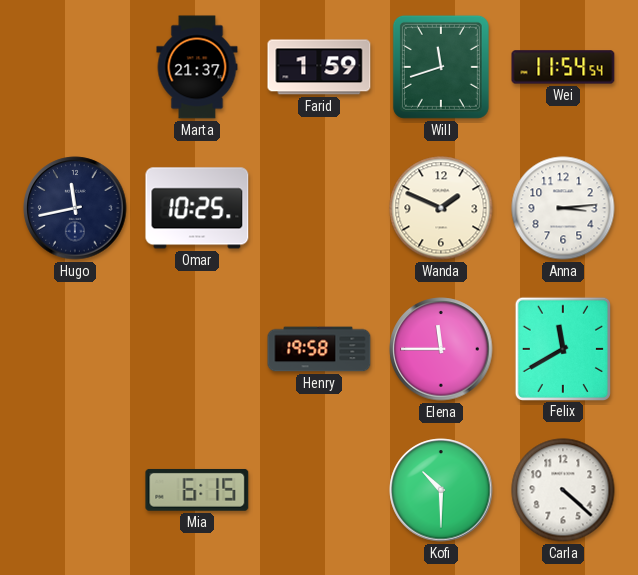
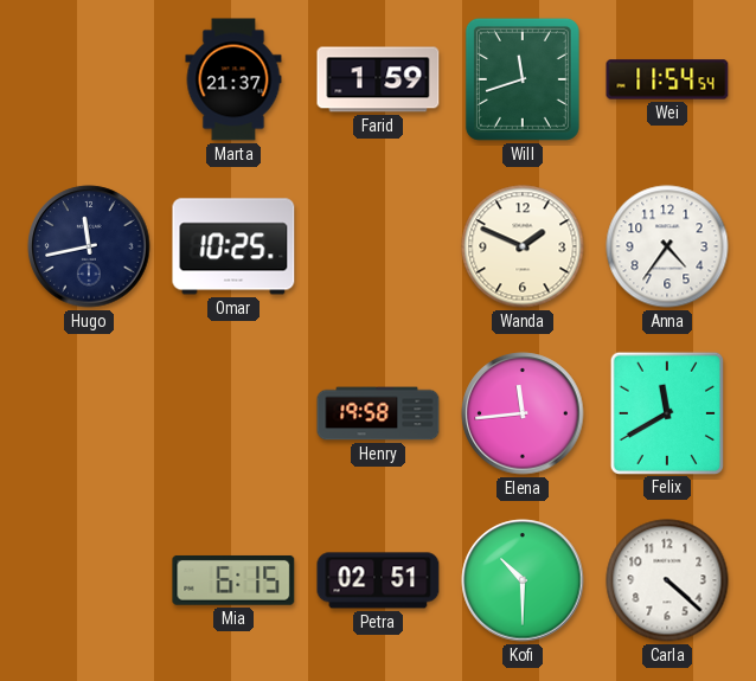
Anna: 3:14 -> 4:36
Elena: 11:45 -> 11:44
Petra: none -> 02:51
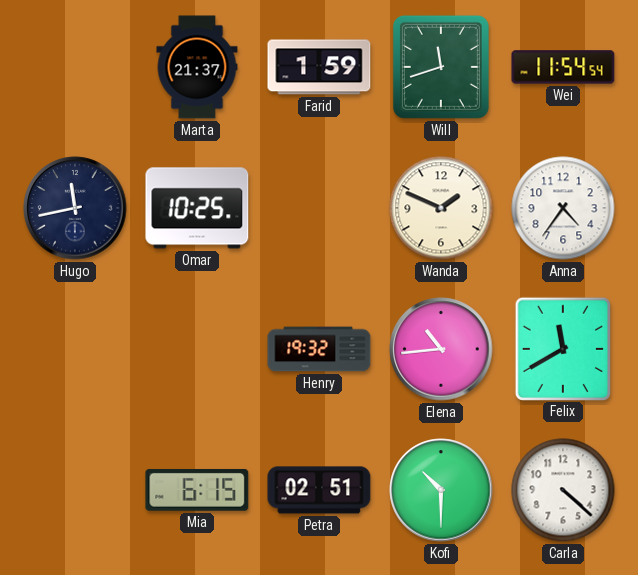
Henry: 19:58 -> 19:32
Elena: 11:44 -> 10:44
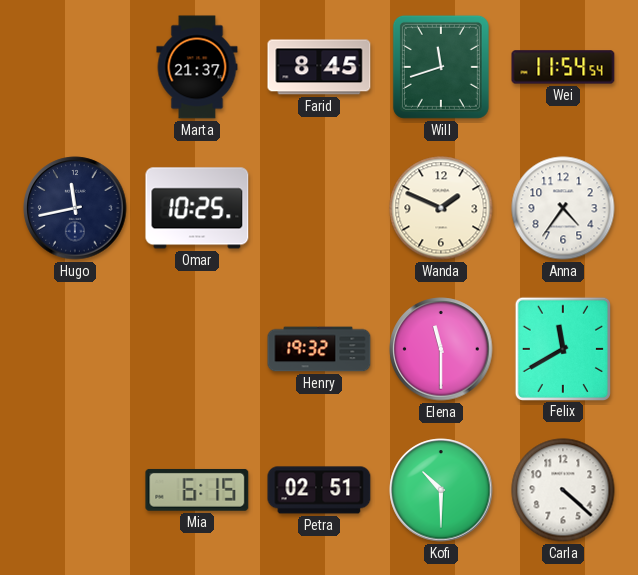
Farid: 1:59 -> 8:45
Elena: 10:44 -> 11:30
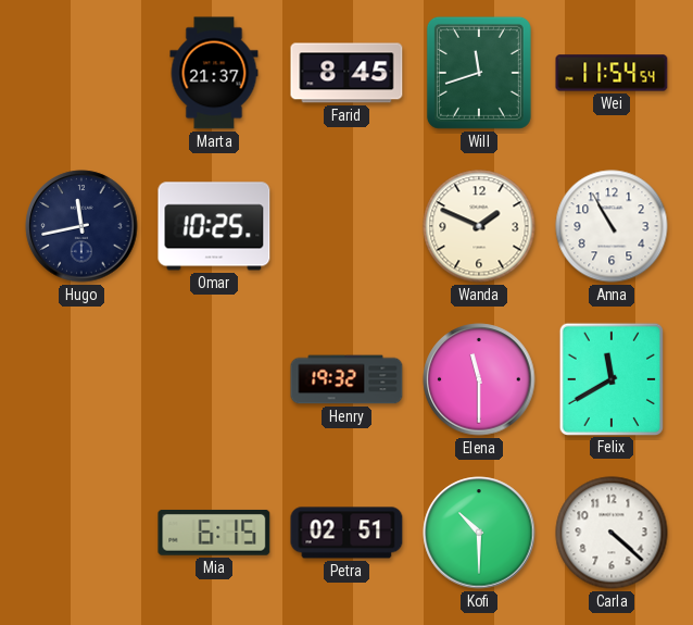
Anna: 4:36 -> 10:55
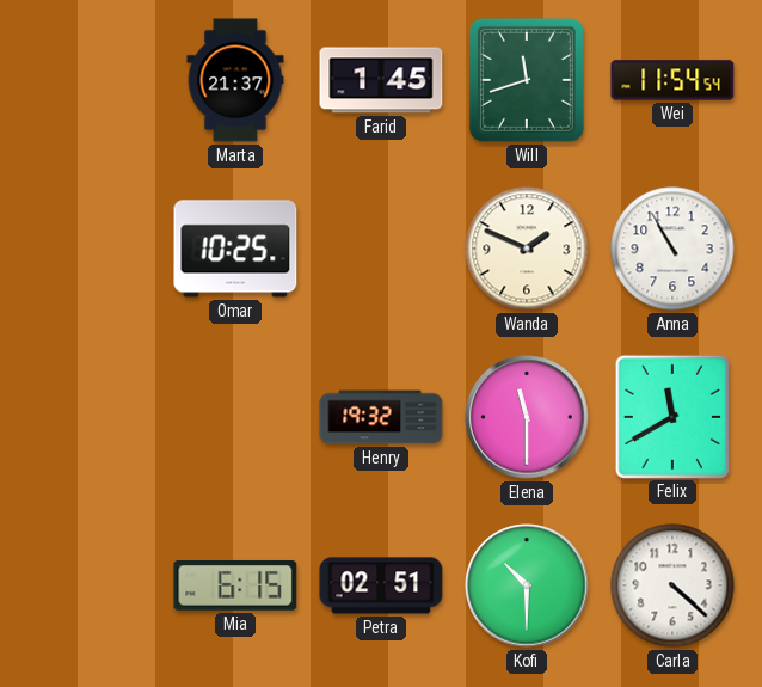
Farid: 8:45 -> 1:45
Hugo: 11:43 -> none
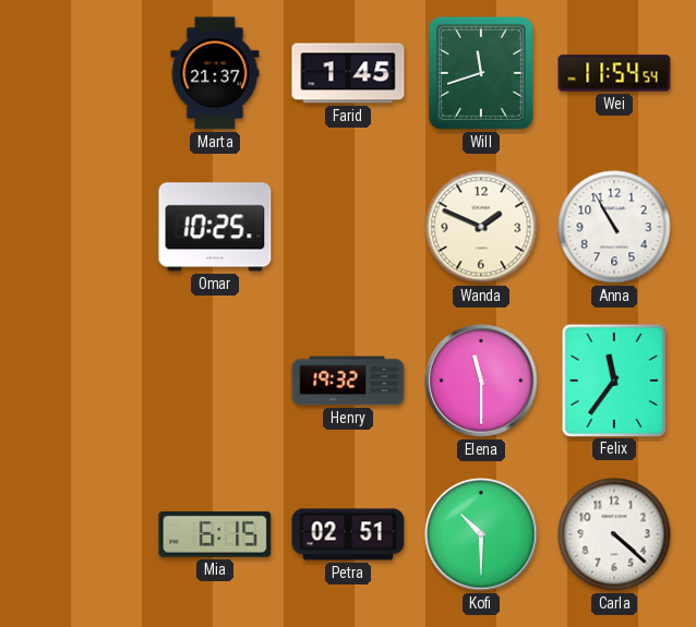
Felix: 11:40 -> 11:36
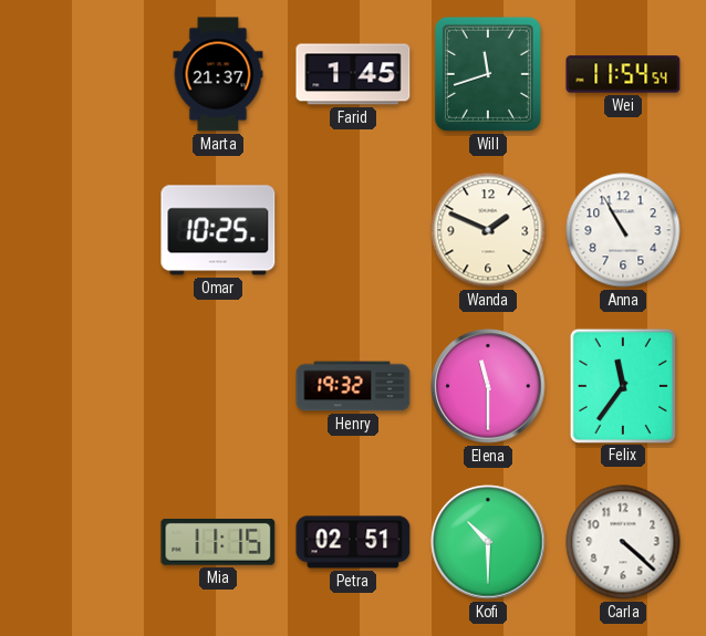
Mia: 6:15 -> 11:15
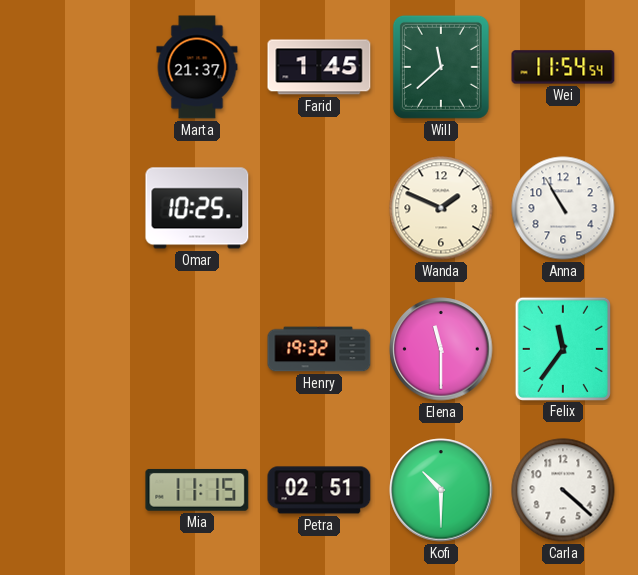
Will: 11:42 -> 11:38
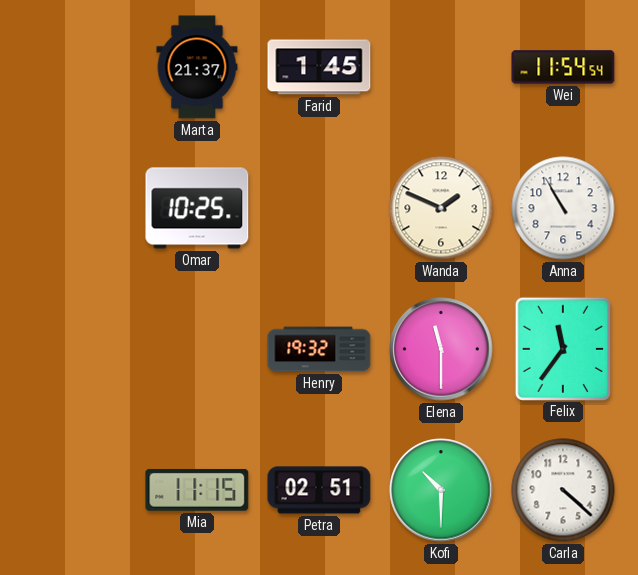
Will: 11:38 -> none
